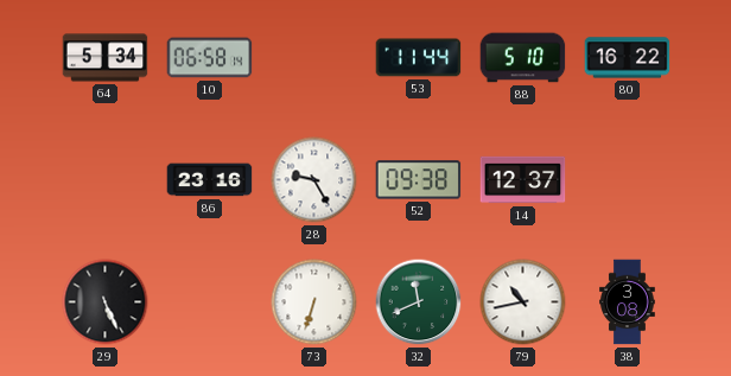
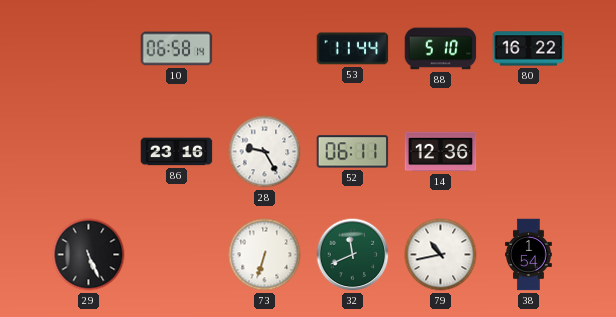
64: 5:34 -> none
52: 09:38 -> 06:11
14: 12:37 -> 12:36
38: 3:08 -> 1:54
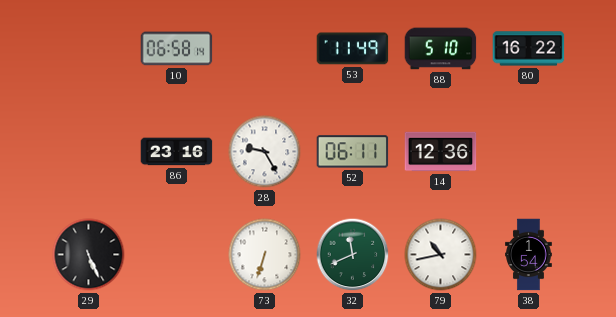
53: 11:44 -> 11:49
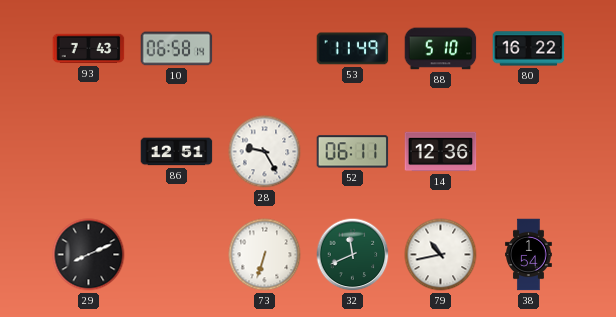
93: none -> 7:43
86: 23:16 -> 12:51
29: 5:26 -> 8:11
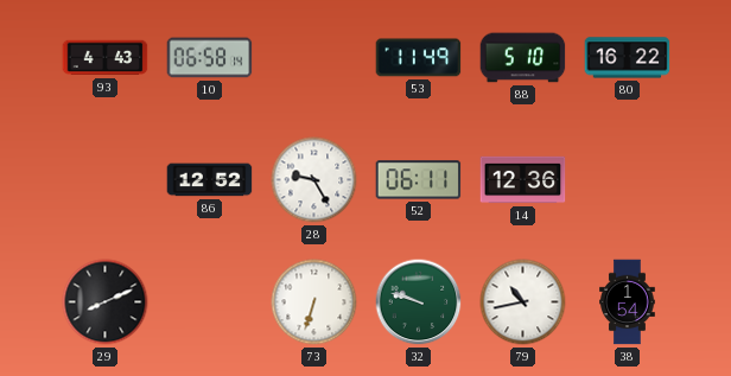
93: 7:43 -> 4:43
86: 12:51 -> 12:52
32: 11:41 -> 9:48
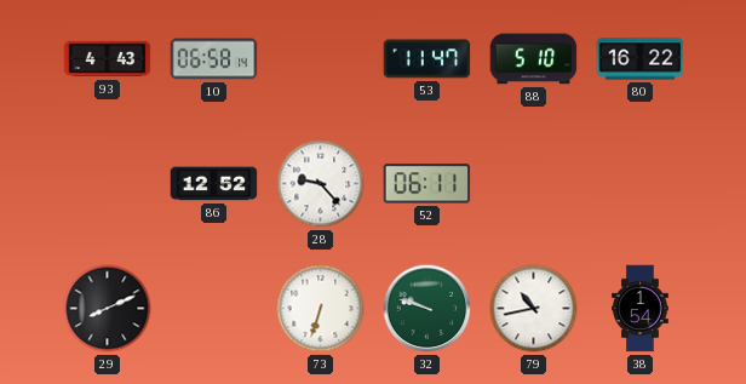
53: 11:49 -> 11:47
28: 9:25 -> 9:23
14: 12:36 -> none
